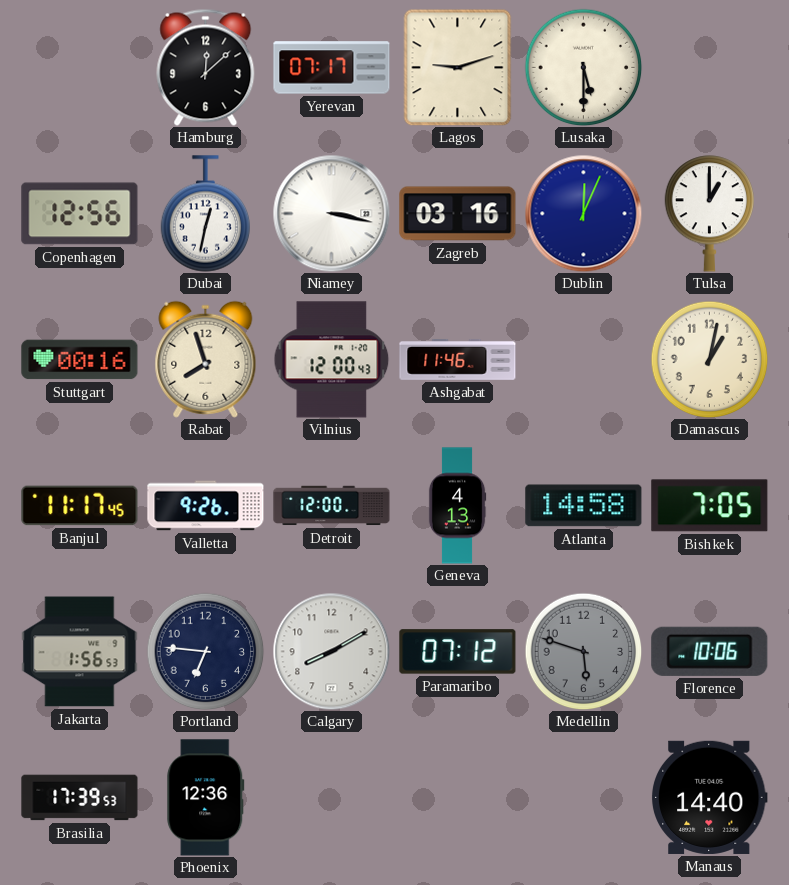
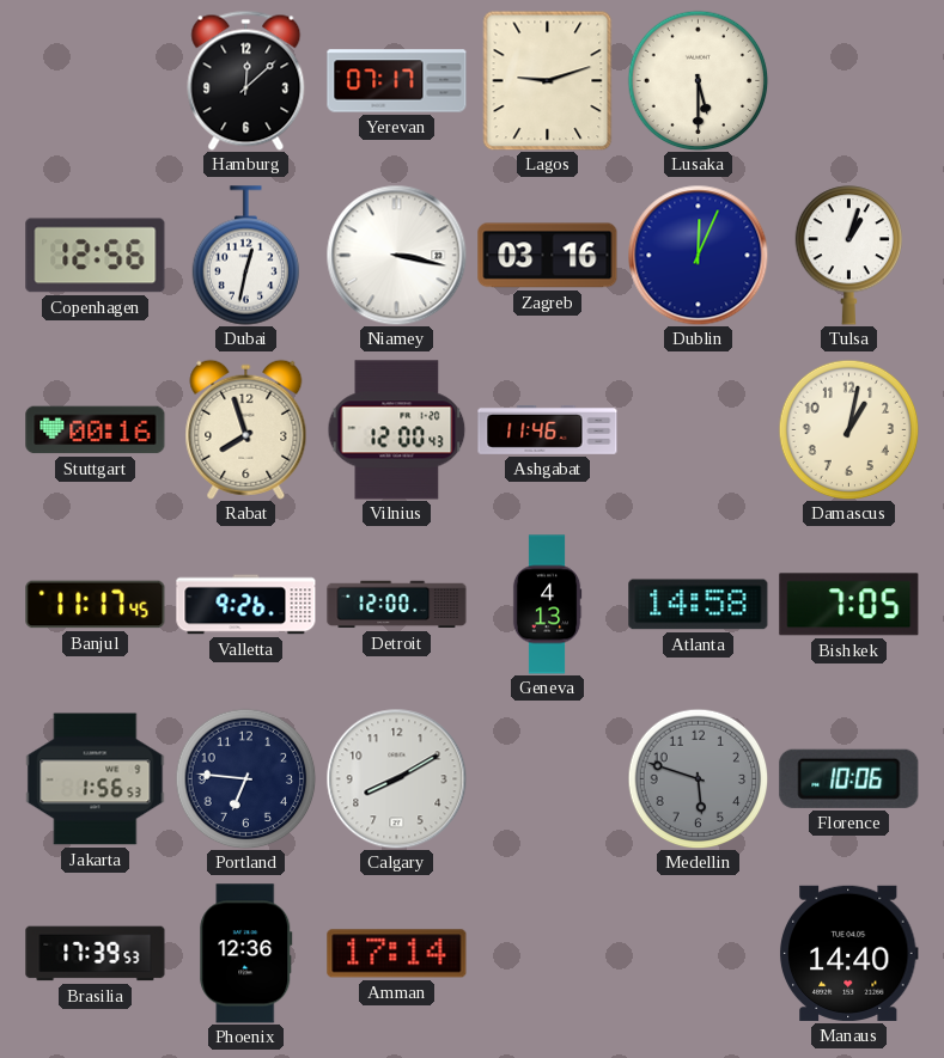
Tulsa: 1:00 -> 1:03
Paramaribo: 07:12 -> none
Amman: none -> 17:14
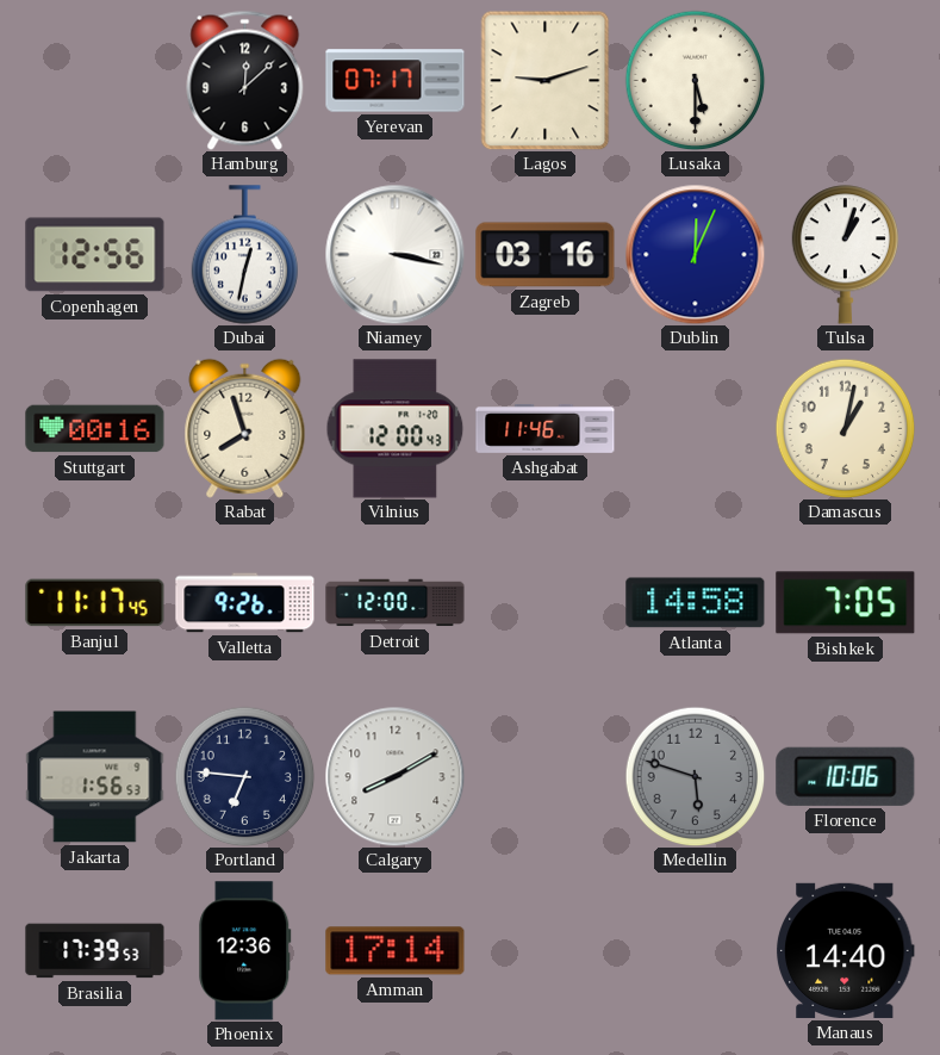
Geneva: 4:13 -> none
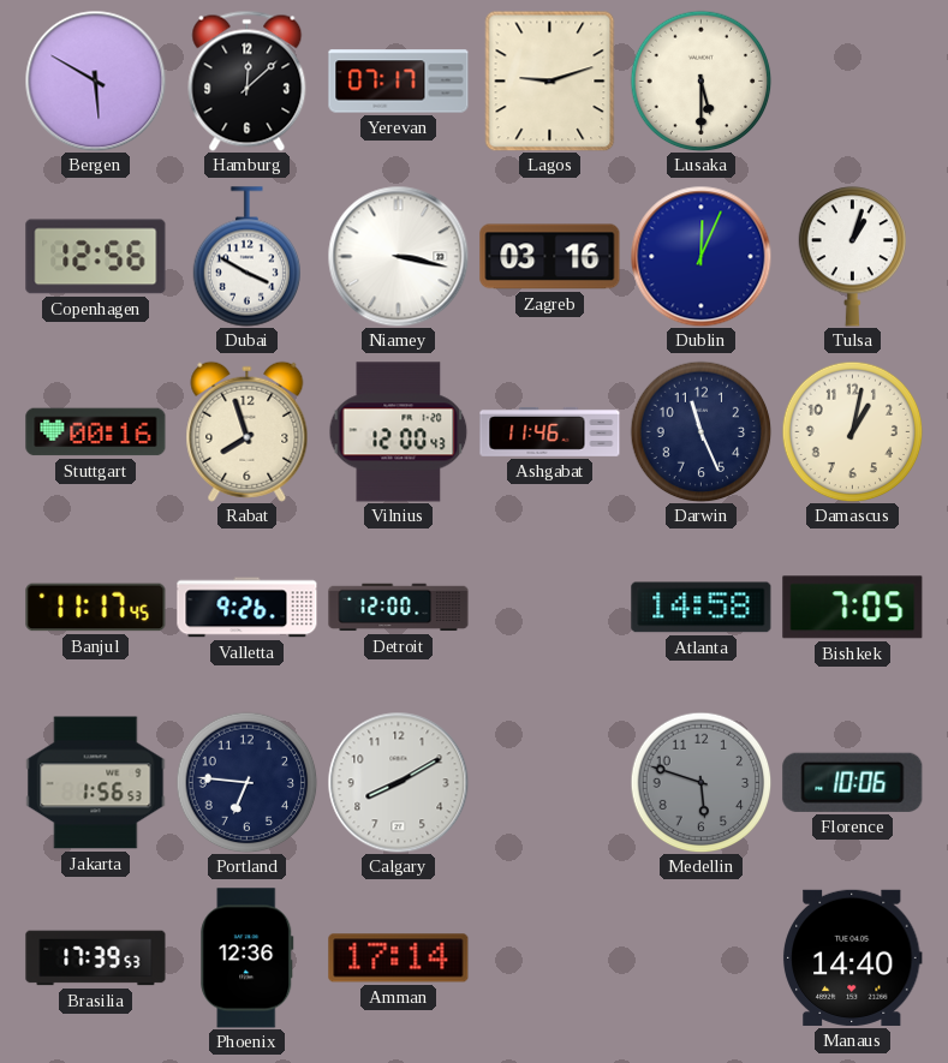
Bergen: none -> 5:50
Dubai: 12:32 -> 3:50
Darwin: none -> 11:26
